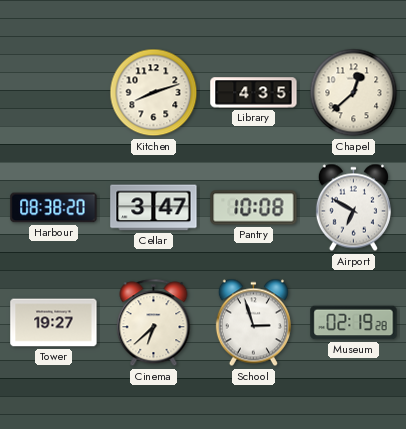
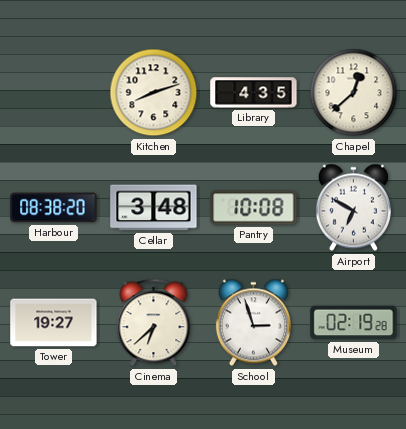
Cellar: 3:47 -> 3:48
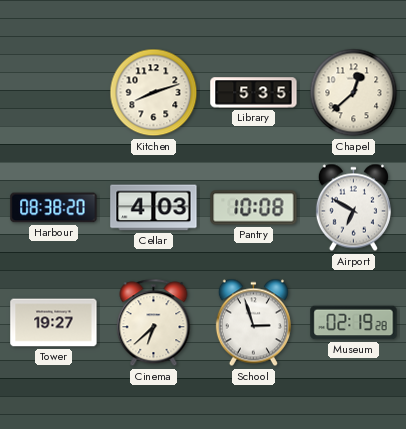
Library: 4:35 -> 5:35
Cellar: 3:48 -> 4:03
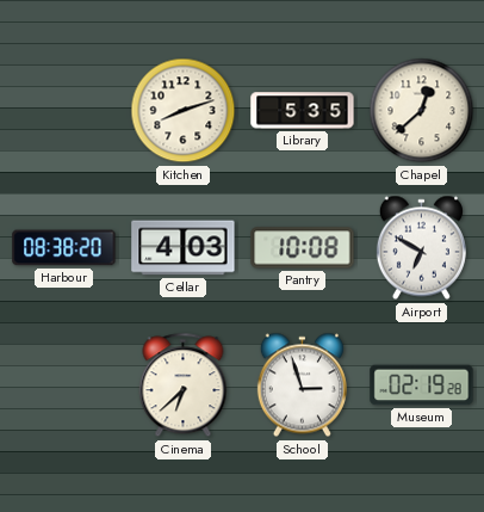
Tower: 19:27 -> none
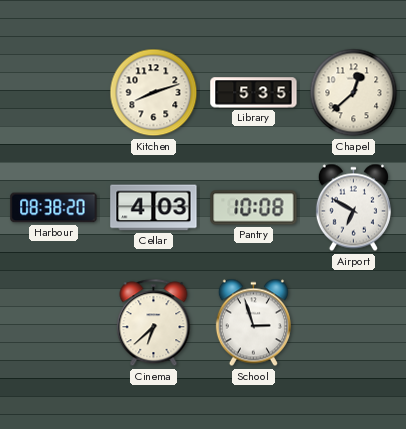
Museum: 02:19 -> none
